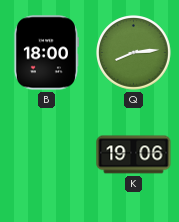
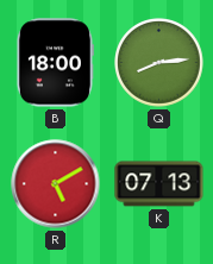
R: none -> 5:10
K: 19:06 -> 07:13
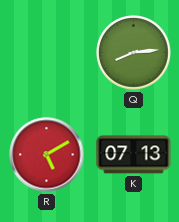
B: 18:00 -> none
